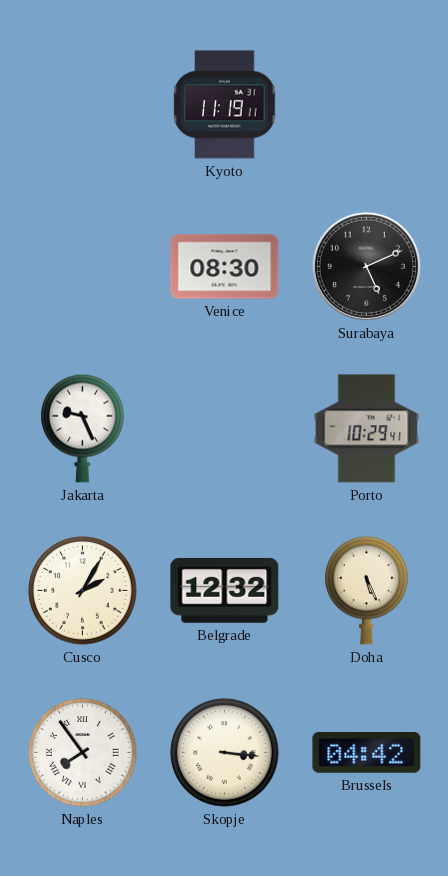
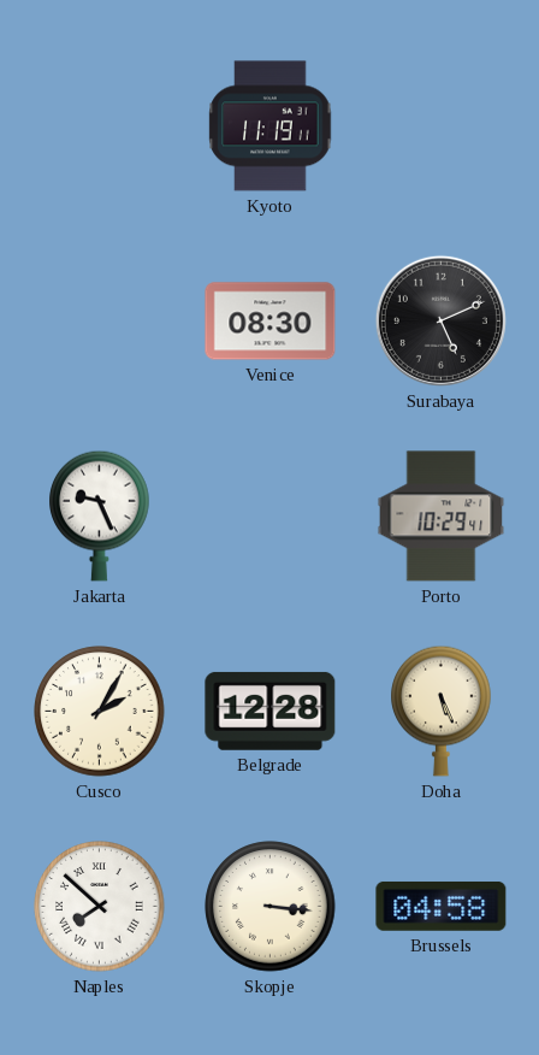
Belgrade: 12:32 -> 12:28
Naples: 7:54 -> 7:52
Brussels: 04:42 -> 04:58
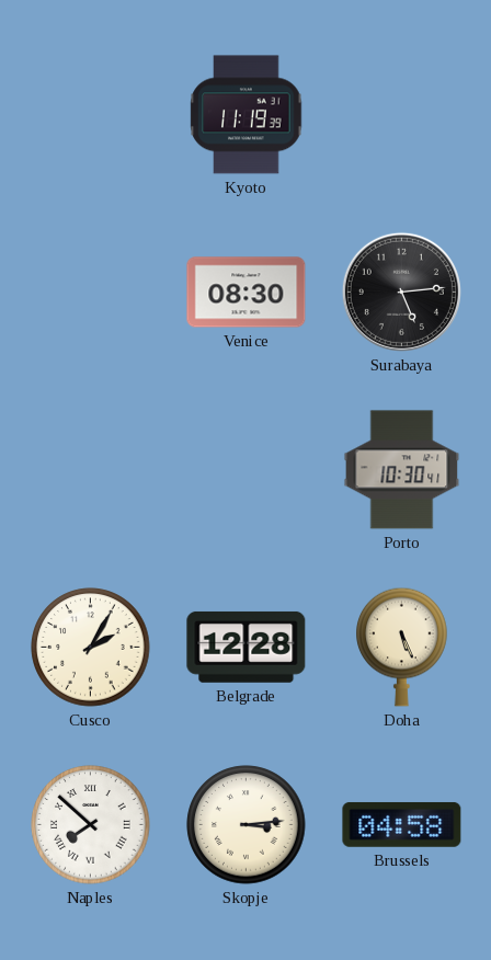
Kyoto: 11:19:11 -> 11:19:39
Surabaya: 5:11 -> 5:14
Jakarta: 9:26 -> none
Porto: 10:29 -> 10:30
Skopje: 3:16 -> 3:14
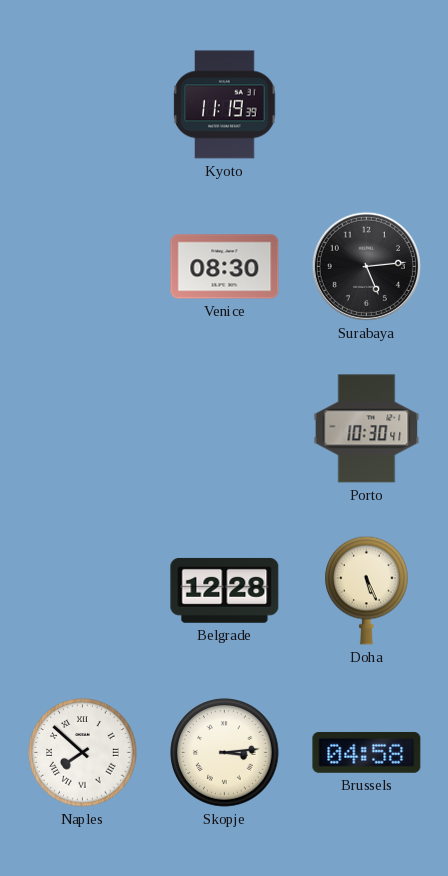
Cusco: 2:05 -> none
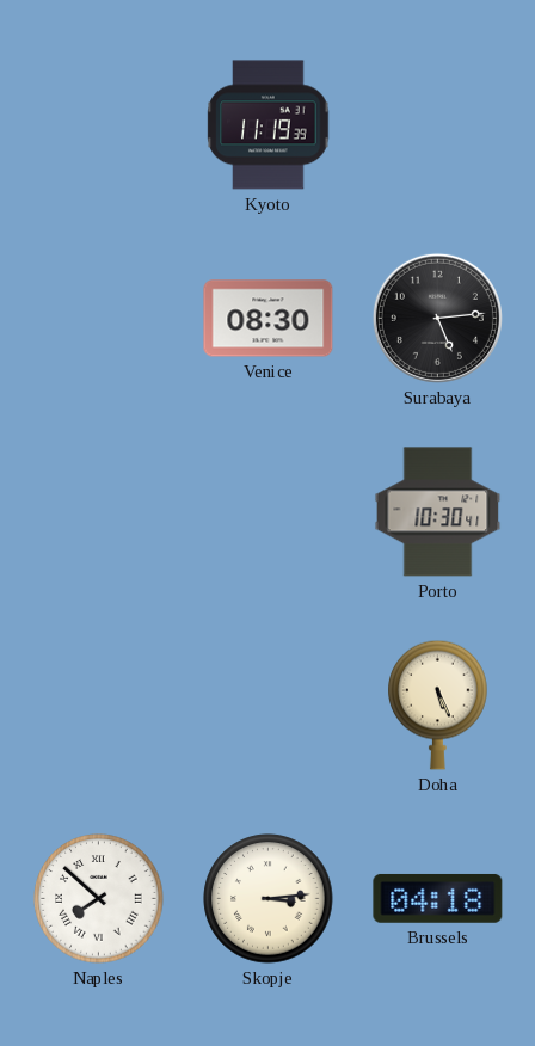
Belgrade: 12:28 -> none
Brussels: 04:58 -> 04:18
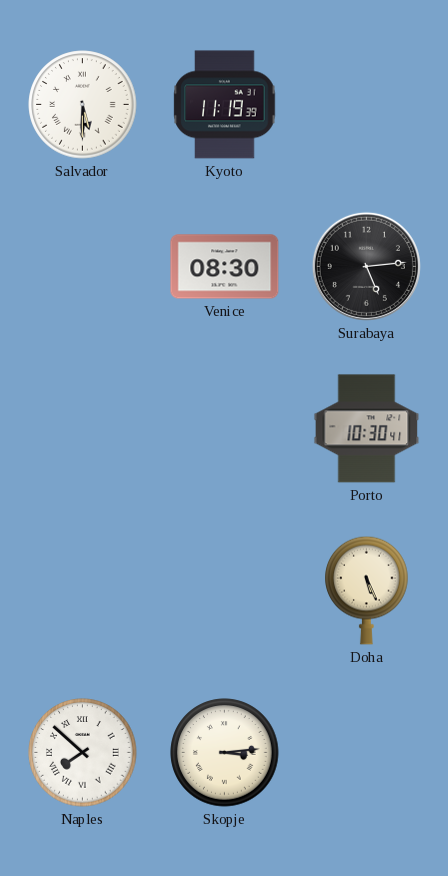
Salvador: none -> 5:30
Brussels: 04:18 -> none
